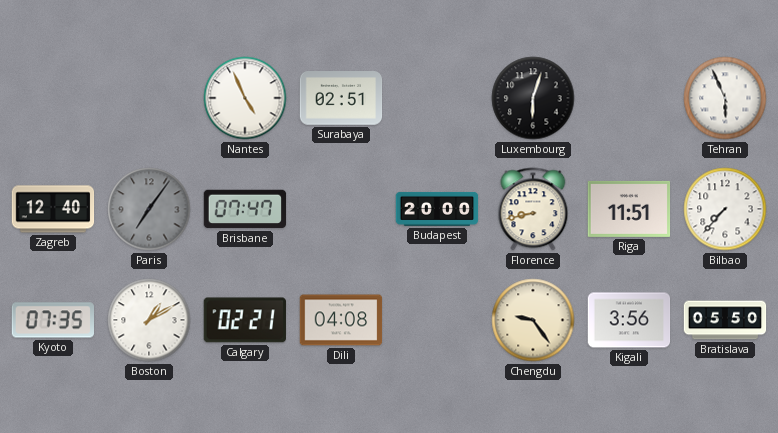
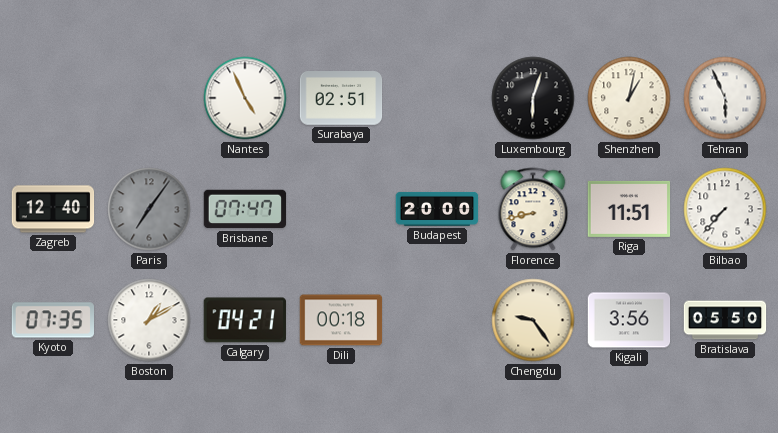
Shenzhen: none -> 1:02
Calgary: 02:21 -> 04:21
Dili: 04:08 -> 00:18
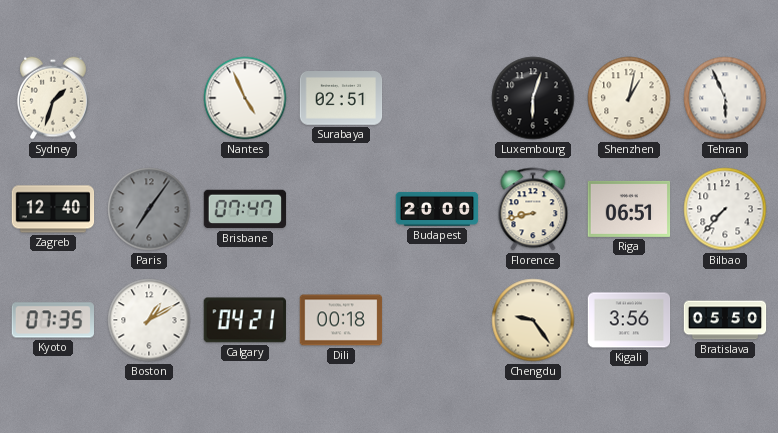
Sydney: none -> 1:33
Riga: 11:51 -> 06:51
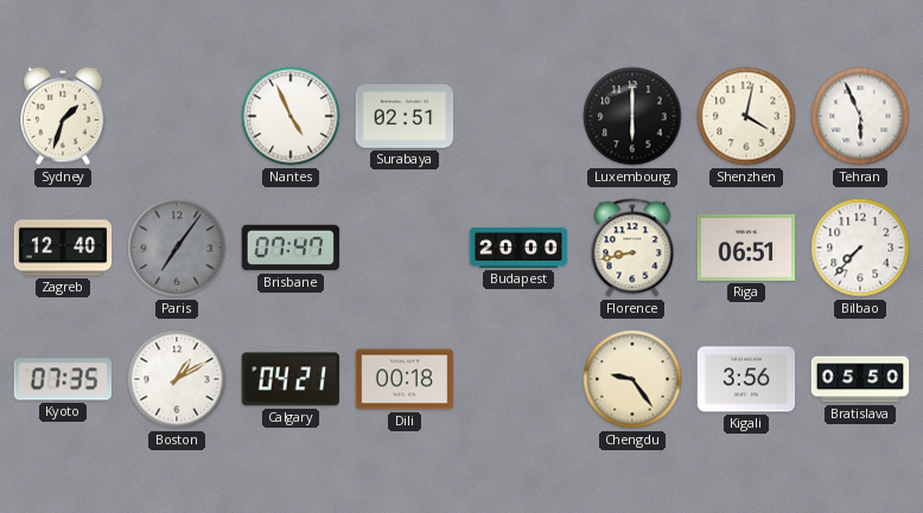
Luxembourg: 6:03 -> 6:00
Shenzhen: 1:02 -> 4:02
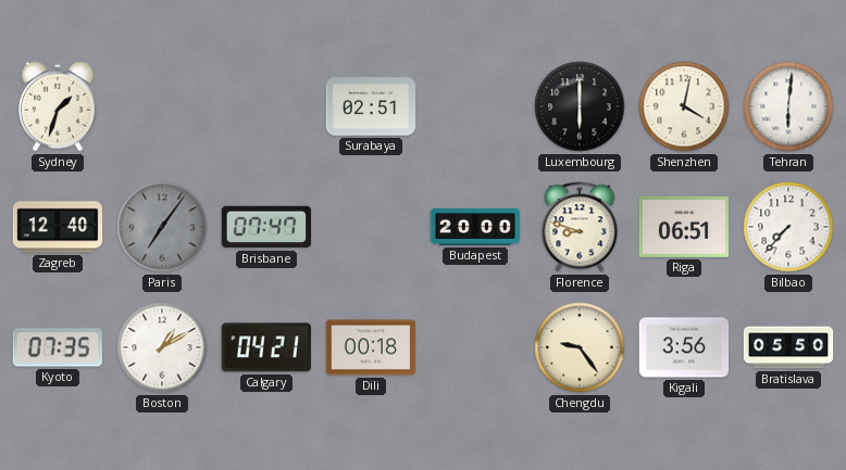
Nantes: 4:56 -> none
Tehran: 5:56 -> 6:01
Florence: 8:43 -> 8:48
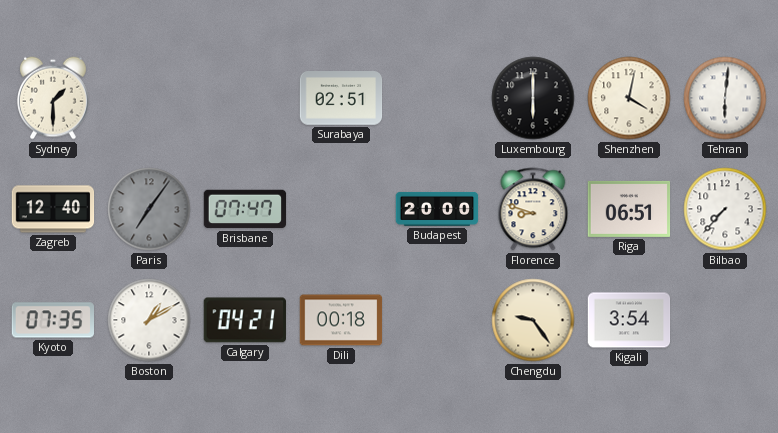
Sydney: 1:33 -> 1:30
Kigali: 3:56 -> 3:54
Bratislava: 05:50 -> none
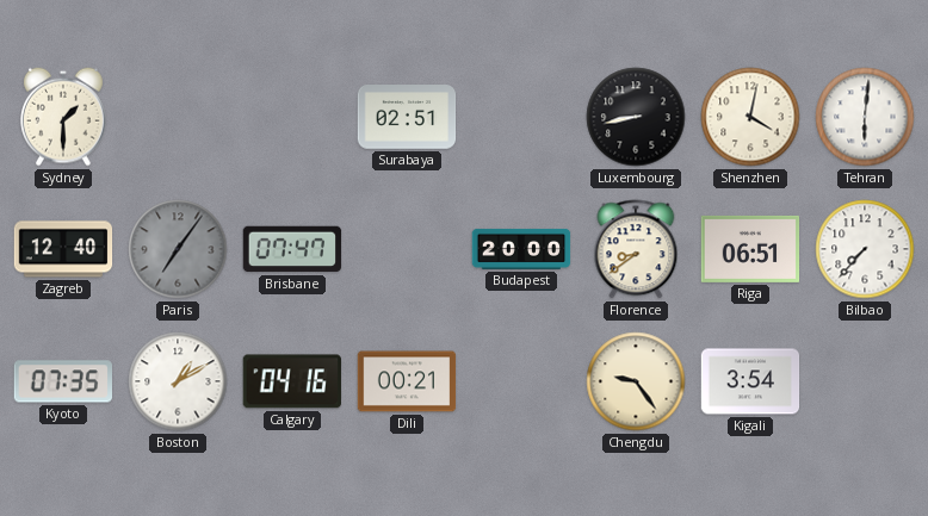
Luxembourg: 6:00 -> 8:43
Florence: 8:48 -> 8:39
Calgary: 04:21 -> 04:16
Dili: 00:18 -> 00:21
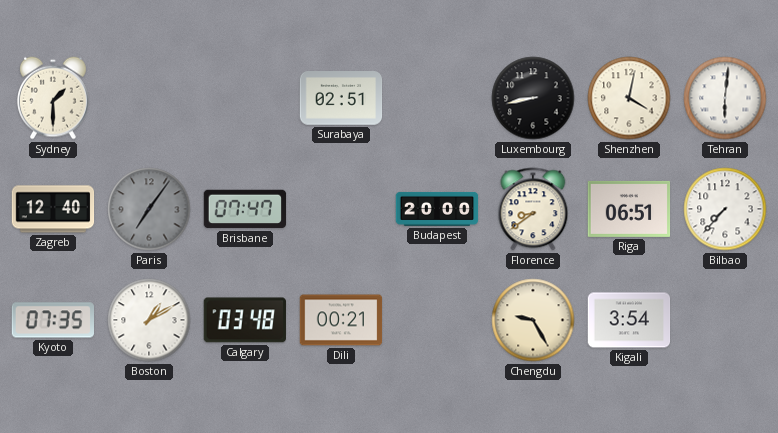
Calgary: 04:16 -> 03:48
Chengdu: 9:24 -> 9:25
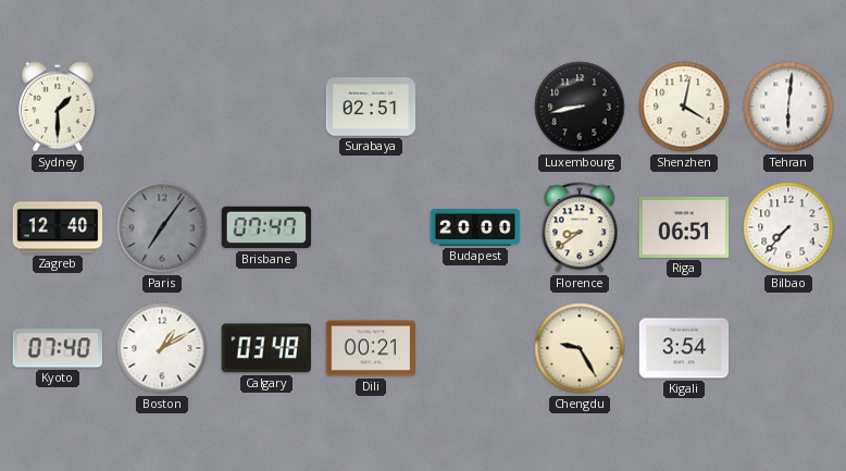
Kyoto: 07:35 -> 07:40
